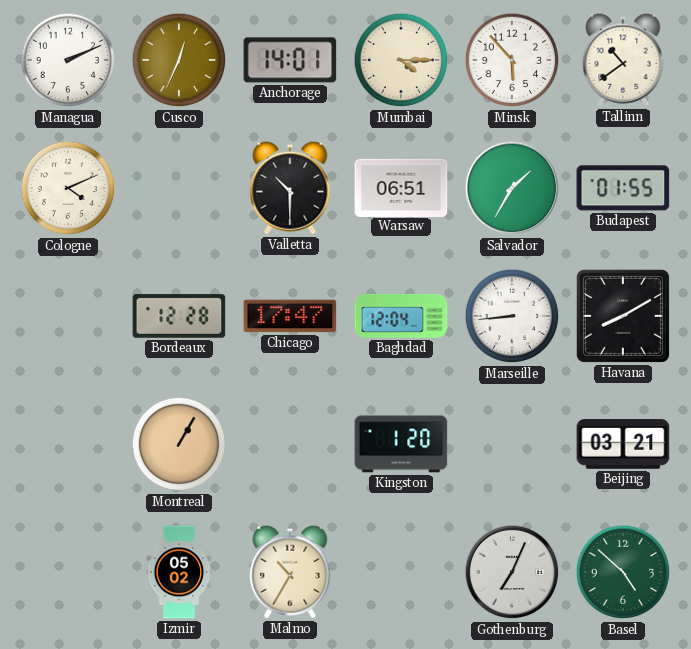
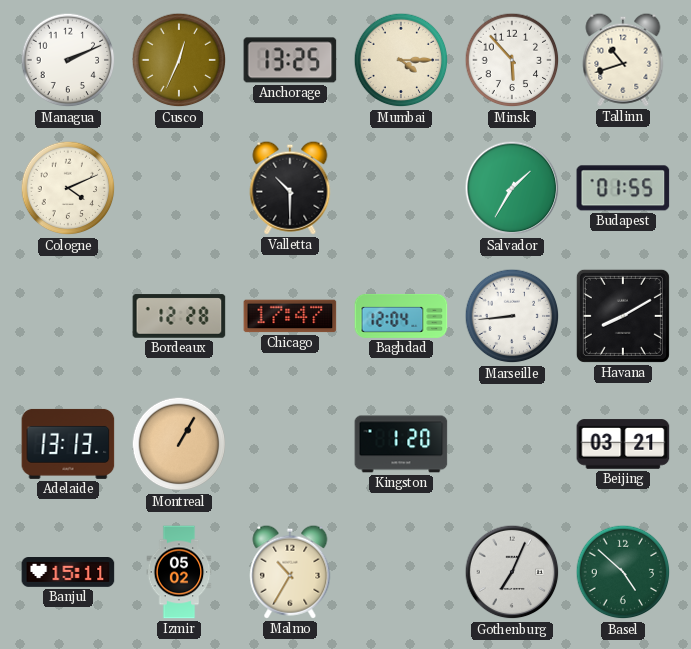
Anchorage: 14:01 -> 13:25
Tallinn: 10:39 -> 10:42
Warsaw: 06:51 -> none
Adelaide: none -> 13:13
Banjul: none -> 15:11
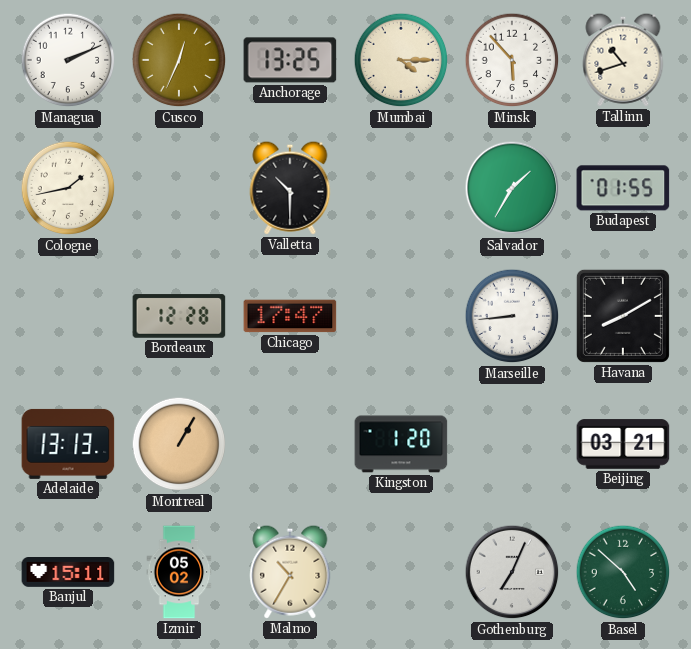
Cologne: 4:11 -> 1:43
Baghdad: 12:04 -> none
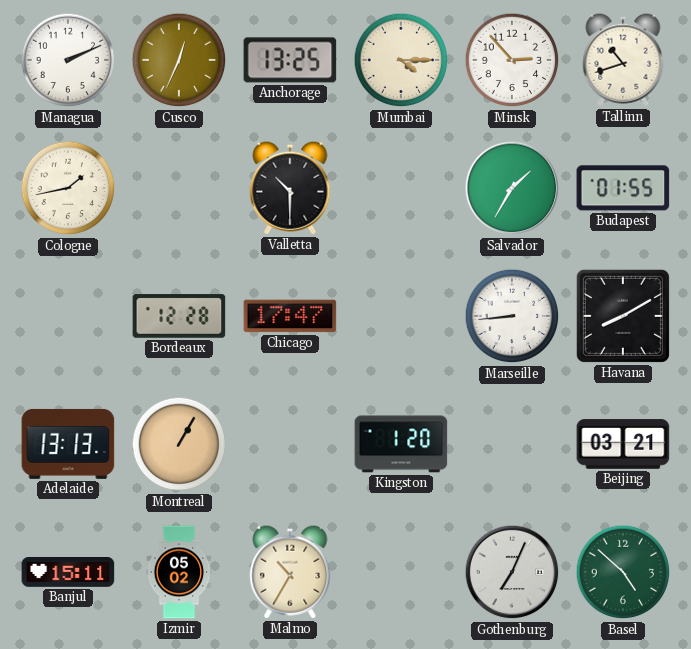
Minsk: 5:53 -> 2:53
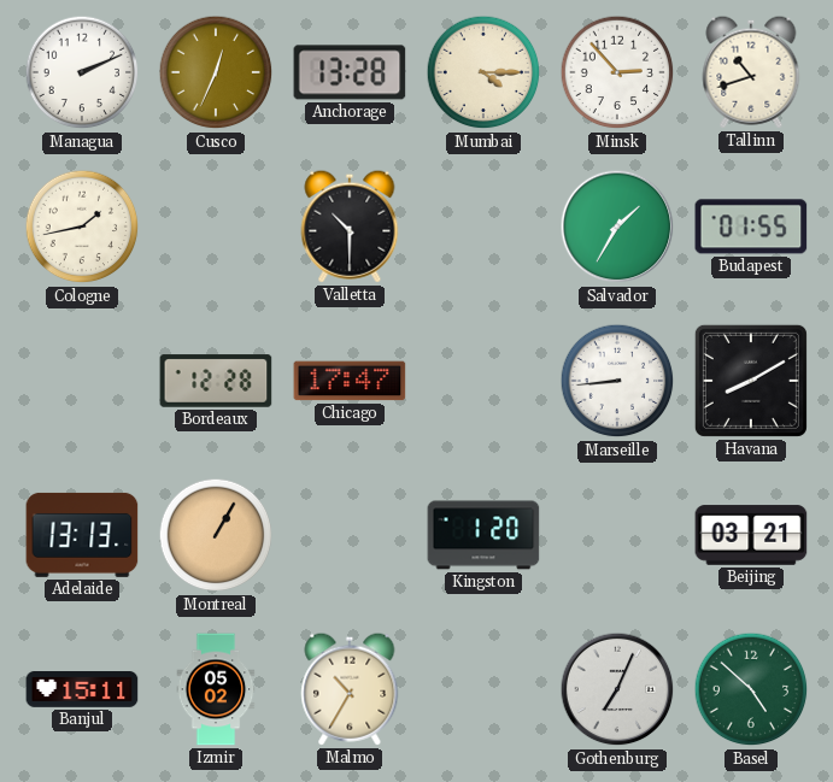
Anchorage: 13:25 -> 13:28
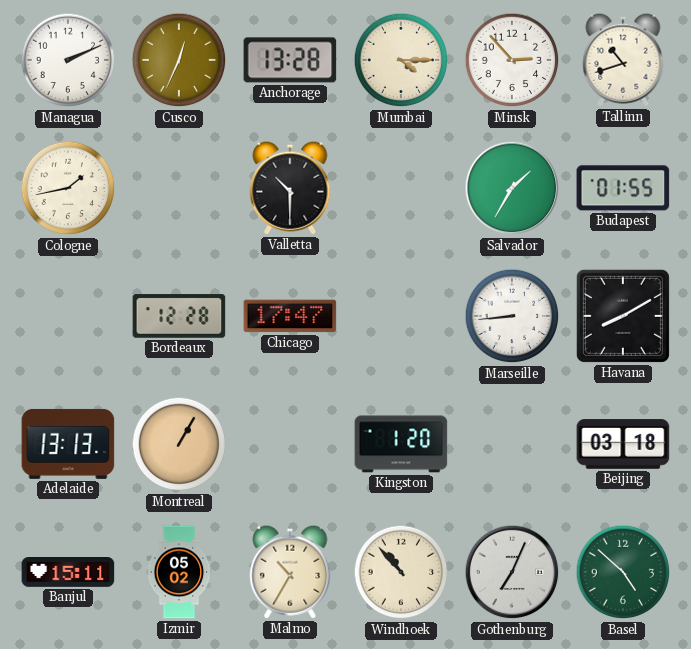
Beijing: 03:21 -> 03:18
Windhoek: none -> 10:53
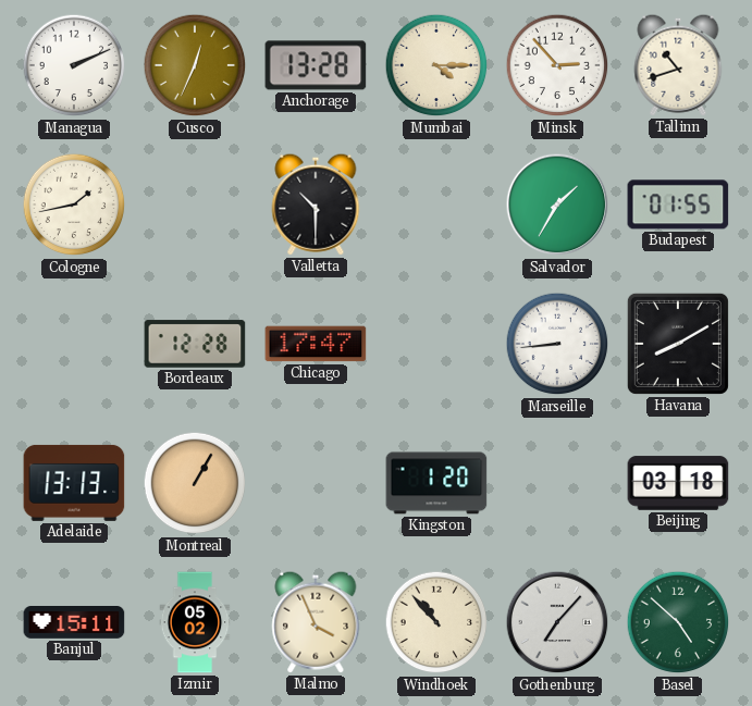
Malmo: 10:35 -> 3:56
Gothenburg: 7:04 -> 7:07
